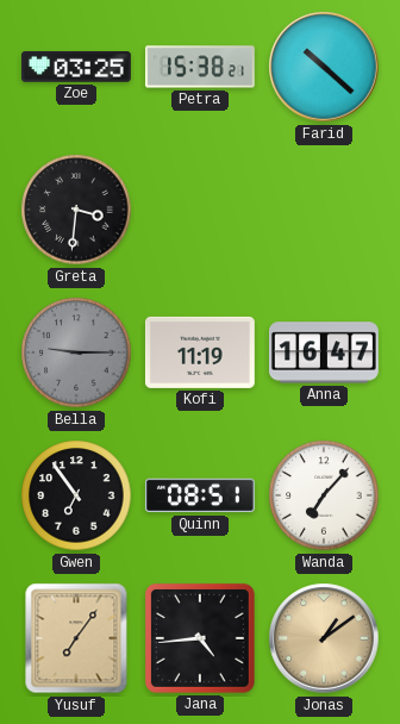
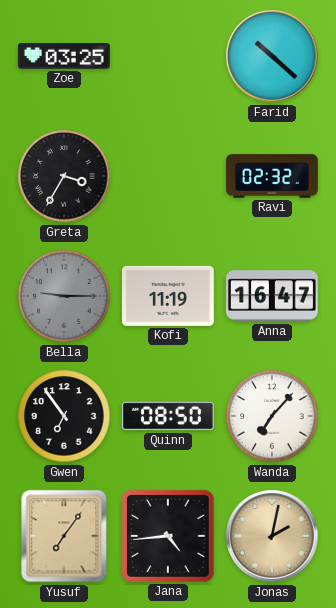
Petra: 15:38 -> none
Greta: 3:31 -> 3:35
Ravi: none -> 02:32
Quinn: 08:51 -> 08:50
Jonas: 1:09 -> 2:02
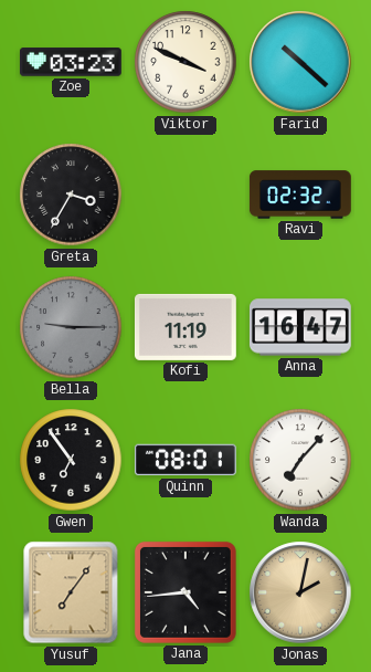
Zoe: 03:25 -> 03:23
Viktor: none -> 3:49
Quinn: 08:50 -> 08:01
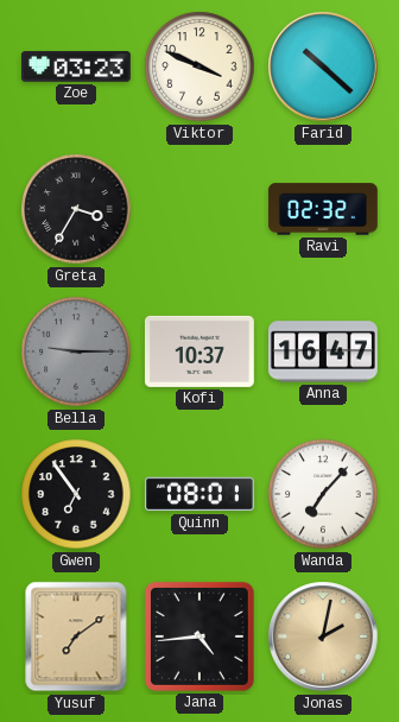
Kofi: 11:19 -> 10:37
Yusuf: 7:06 -> 7:09
